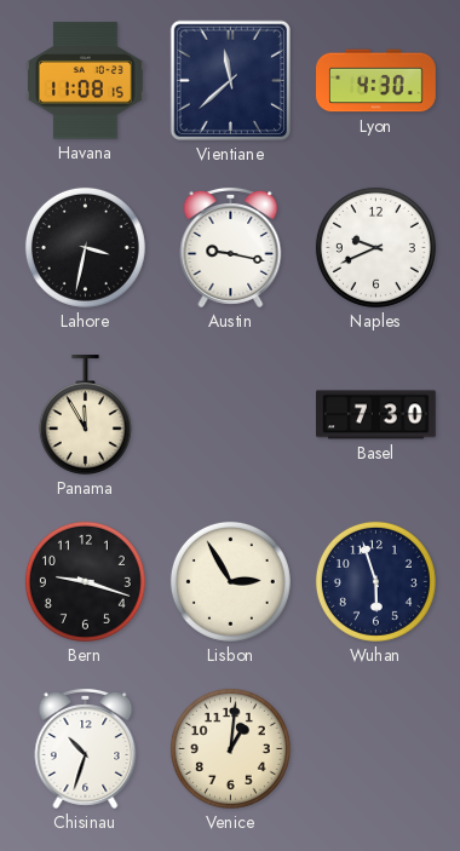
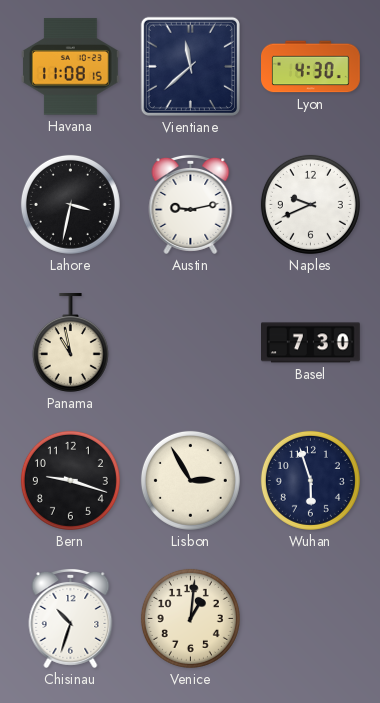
Austin: 9:17 -> 9:13
Panama: 11:55 -> 10:58
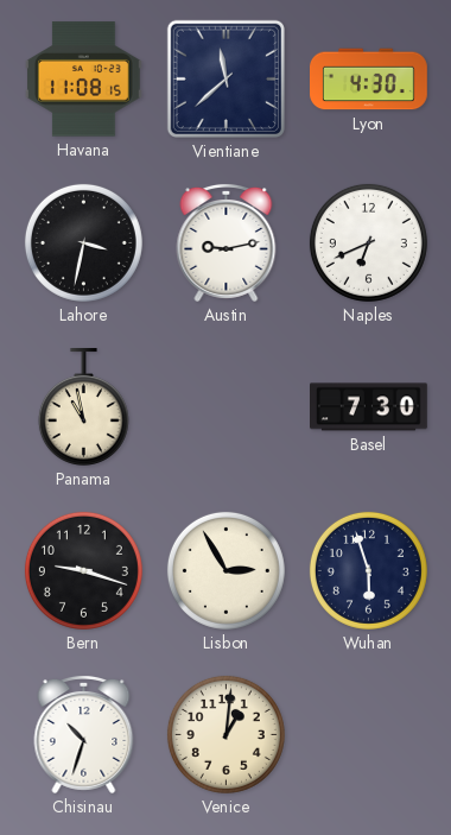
Naples: 9:41 -> 6:41
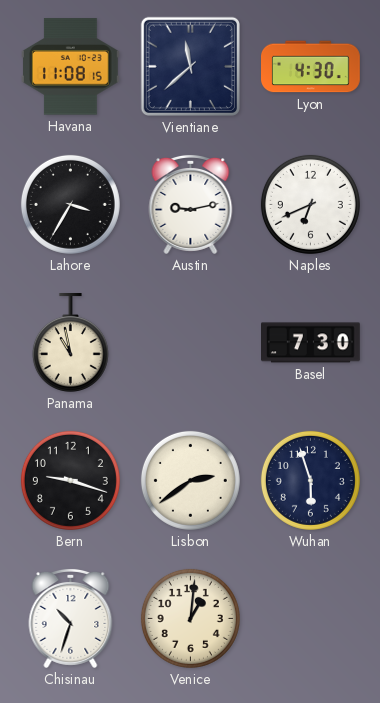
Lahore: 3:32 -> 3:35
Lisbon: 2:55 -> 2:39
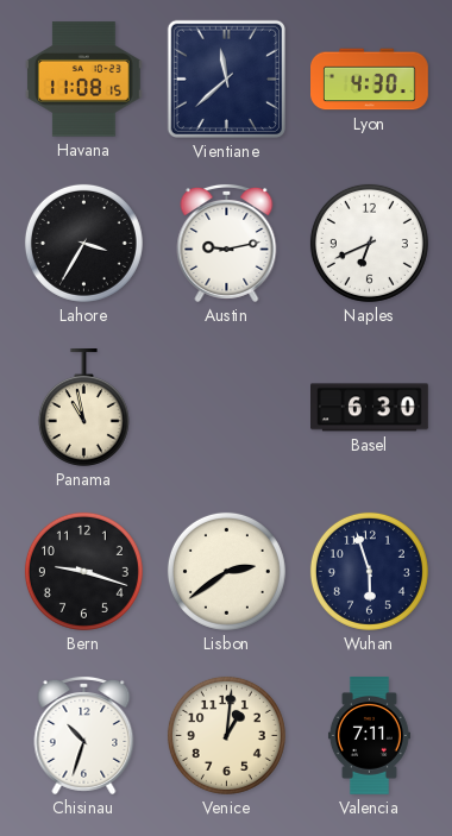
Basel: 7:30 -> 6:30
Valencia: none -> 7:11
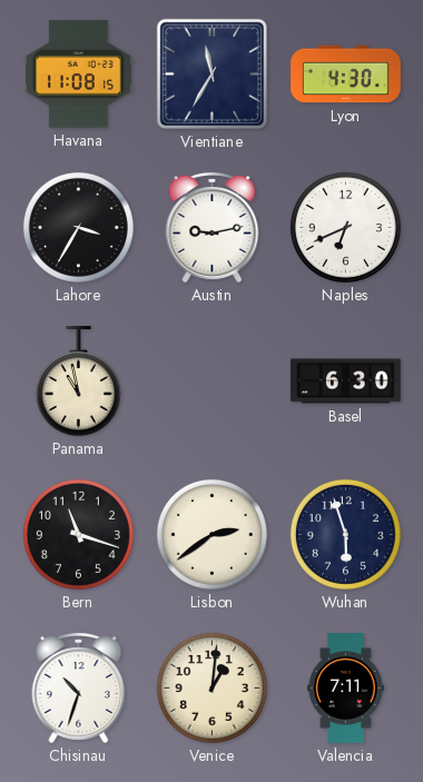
Vientiane: 11:38 -> 11:35
Bern: 9:18 -> 11:18
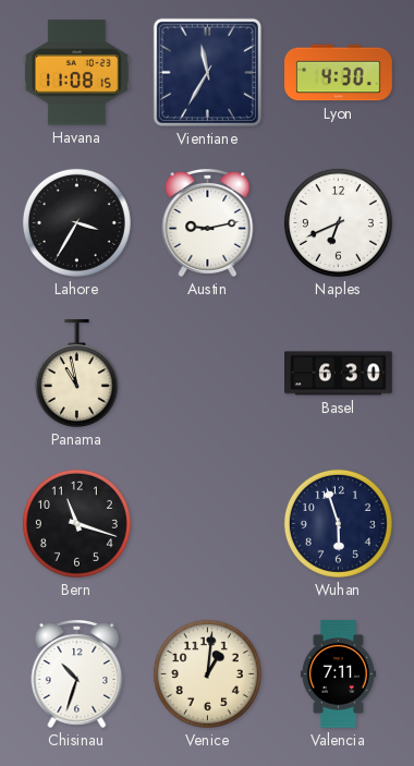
Lisbon: 2:39 -> none
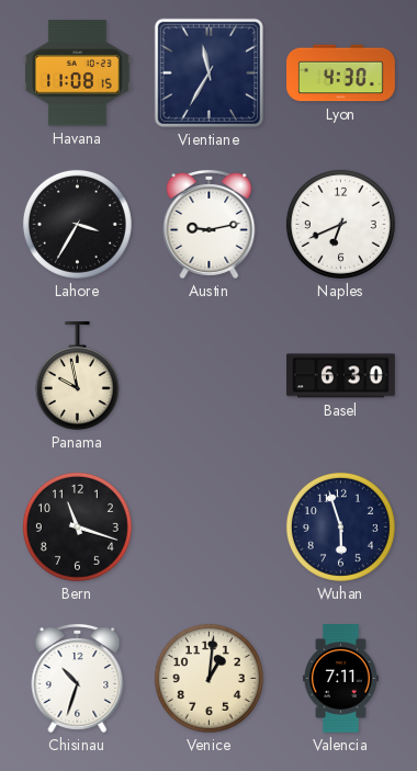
Panama: 10:58 -> 9:58
